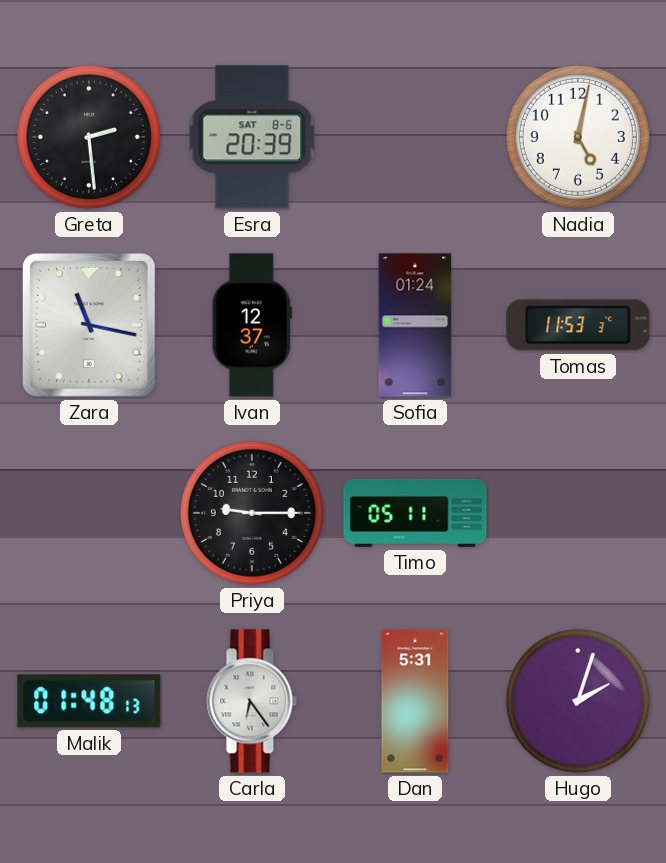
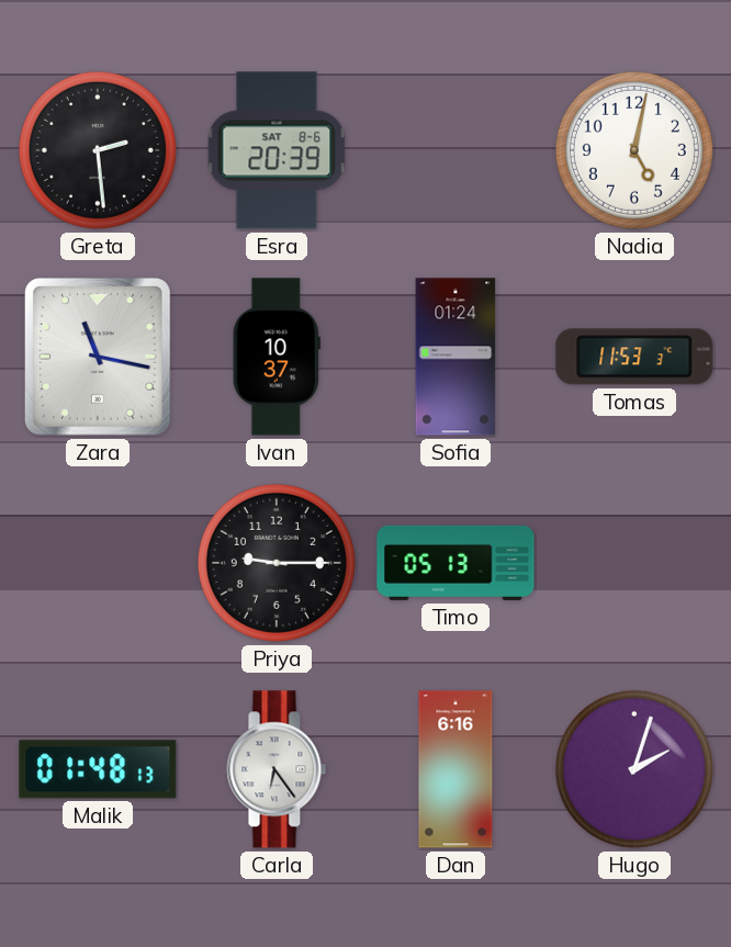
Ivan: 12:37 -> 10:37
Timo: 05:11 -> 05:13
Dan: 5:31 -> 6:16
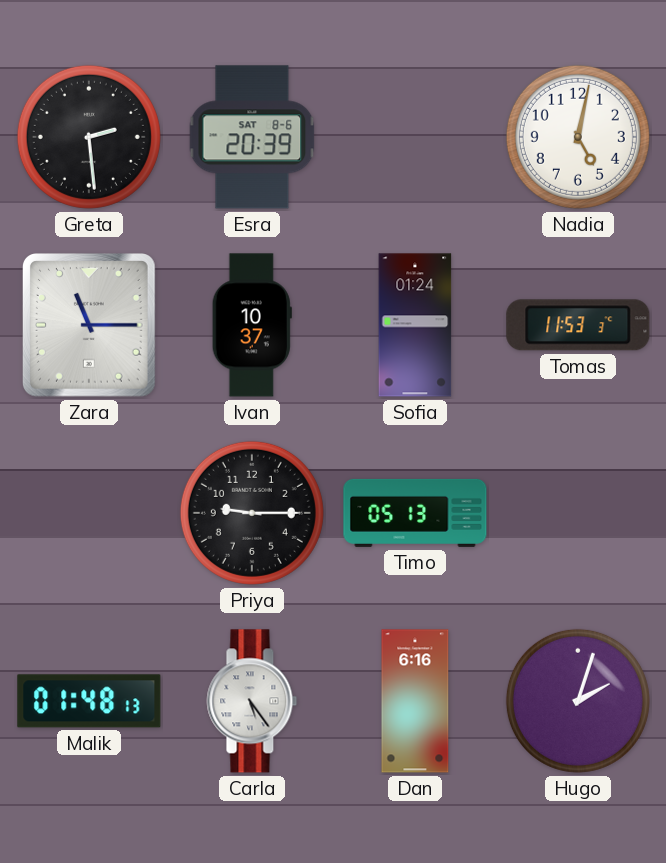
Zara: 11:17 -> 11:15
Carla: 6:24 -> 5:24
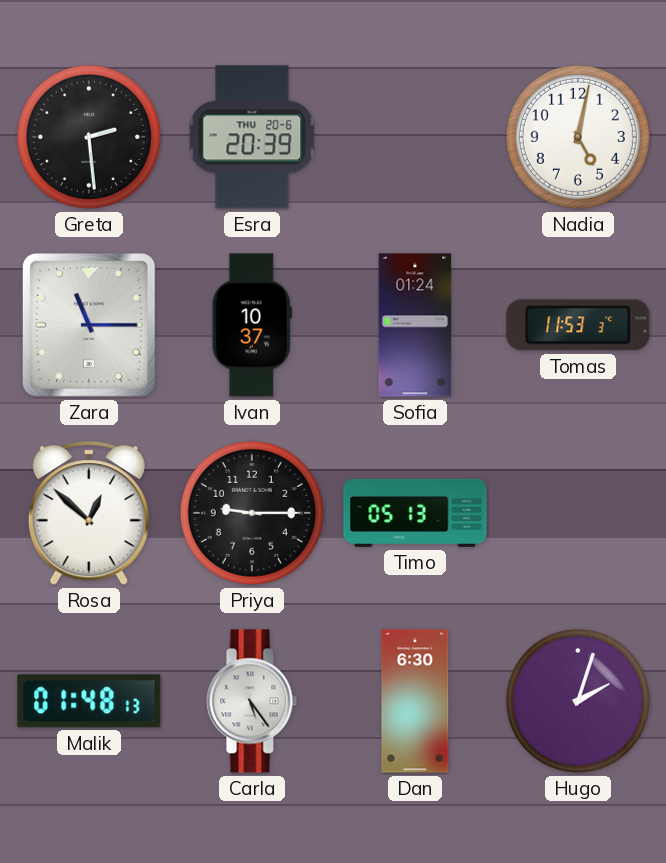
Esra date: SAT 8-6 -> THU 20-6
Rosa: none -> 12:52
Dan: 6:16 -> 6:30
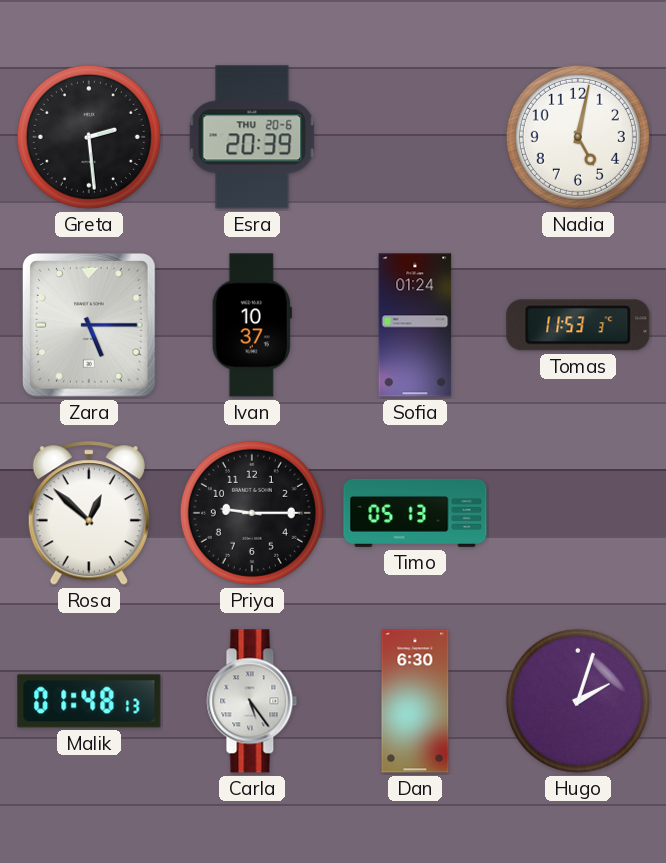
Zara: 11:15 -> 5:15
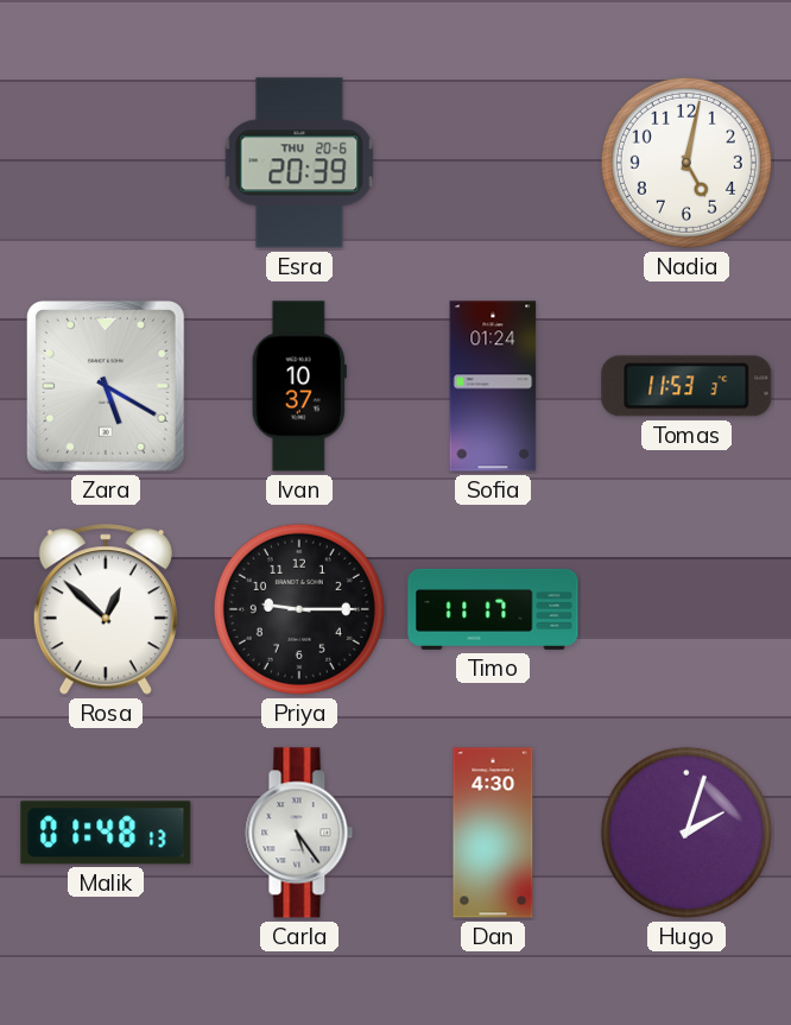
Greta: 2:29 -> none
Zara: 5:15 -> 5:20
Timo: 05:13 -> 11:17
Dan: 6:30 -> 4:30
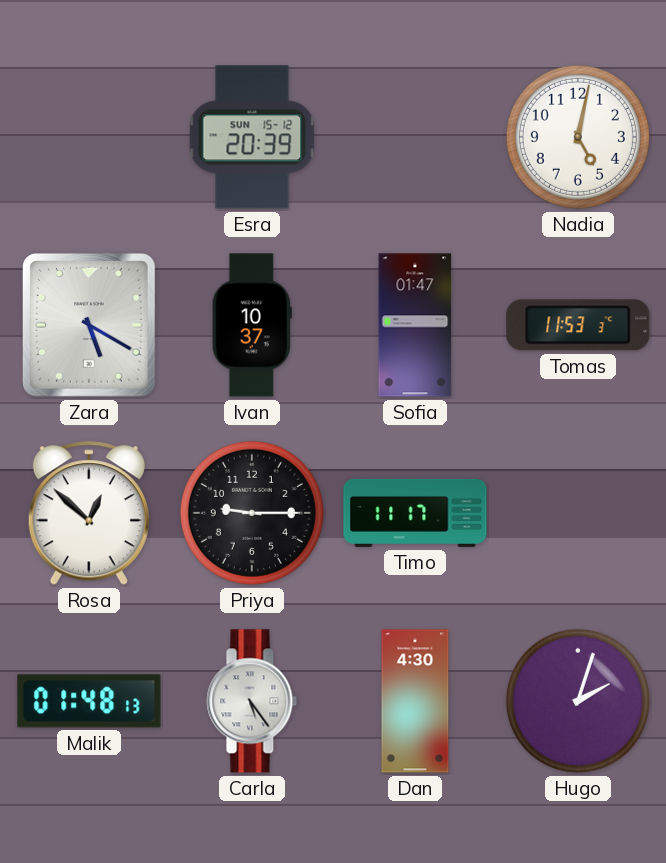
Esra date: THU 20-6 -> SUN 15-12
Sofia: 01:24 -> 01:47
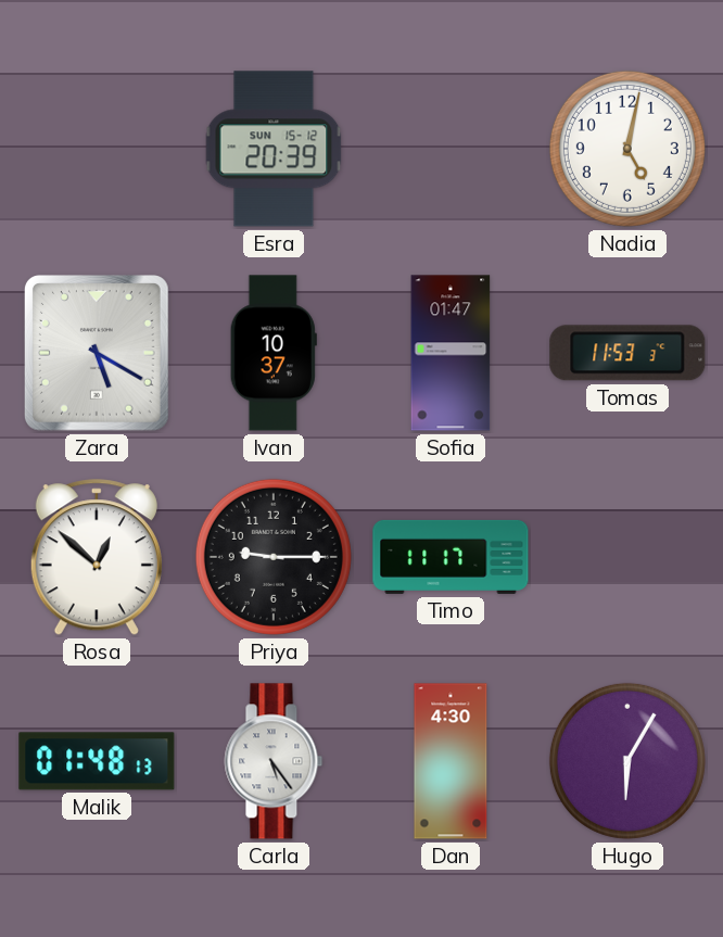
Hugo: 2:03 -> 6:05
